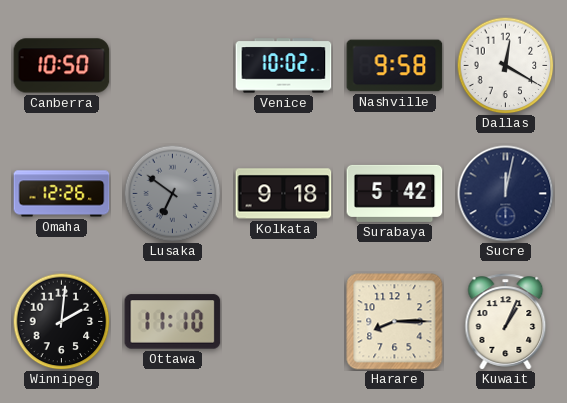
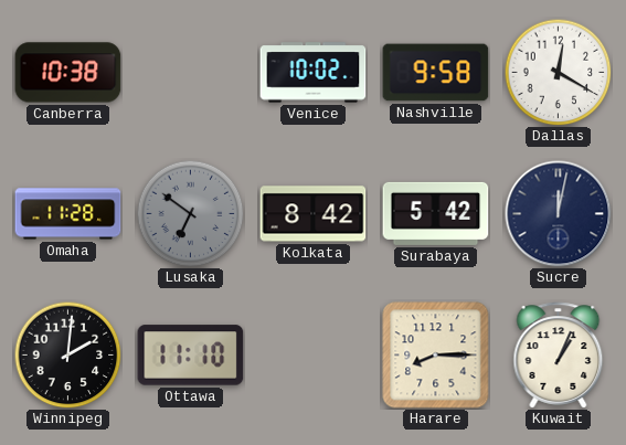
Canberra: 10:50 -> 10:38
Omaha: 12:26 -> 11:28
Kolkata: 9:18 -> 8:42
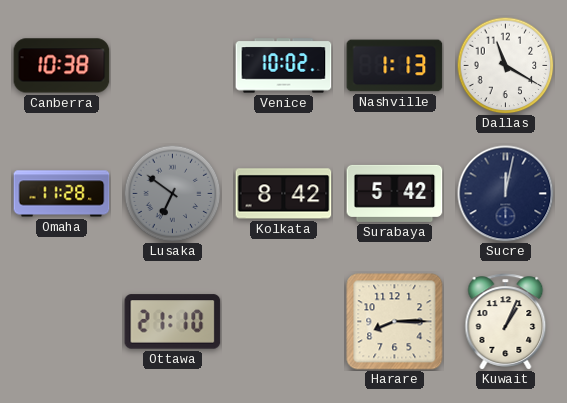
Nashville: 9:58 -> 1:13
Dallas: 12:20 -> 11:20
Winnipeg: 2:01 -> none
Ottawa: 11:10 -> 21:10
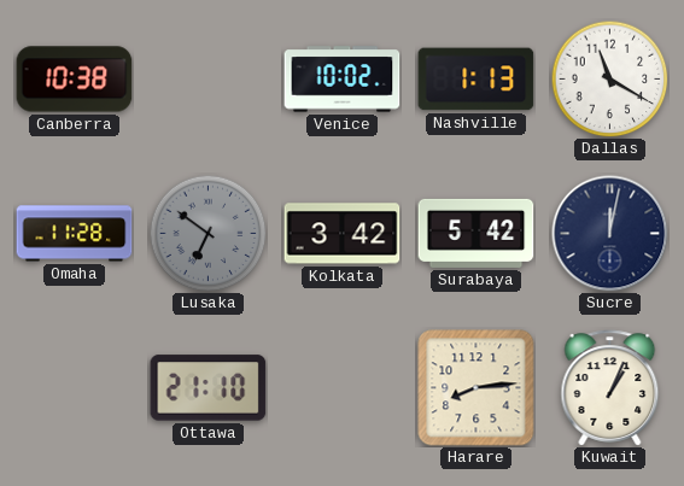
Kolkata: 8:42 -> 3:42
Harare: 8:15 -> 8:14
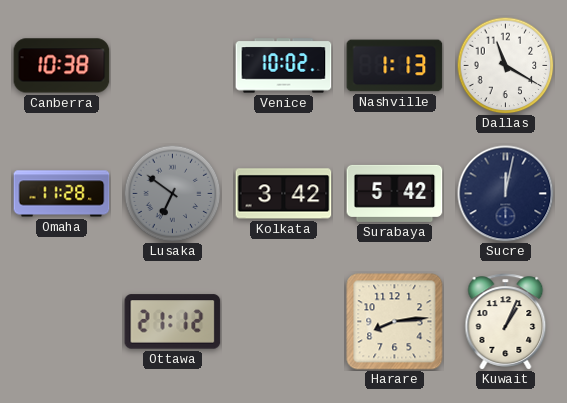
Ottawa: 21:10 -> 21:12
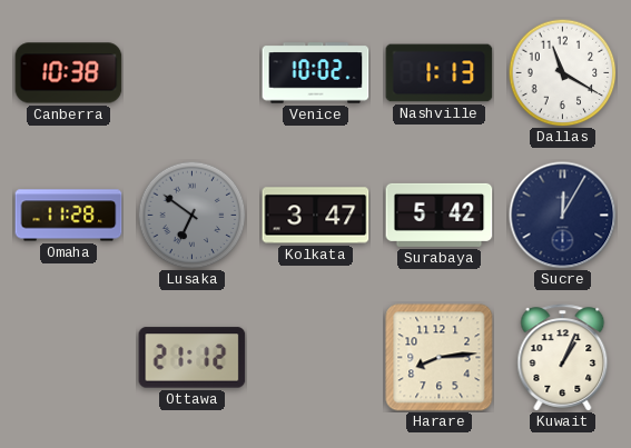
Kolkata: 3:42 -> 3:47
Sucre: 12:02 -> 12:05
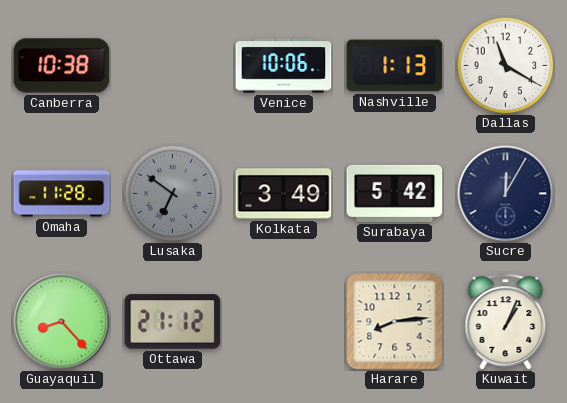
Venice: 10:02 -> 10:06
Kolkata: 3:47 -> 3:49
Guayaquil: none -> 8:23
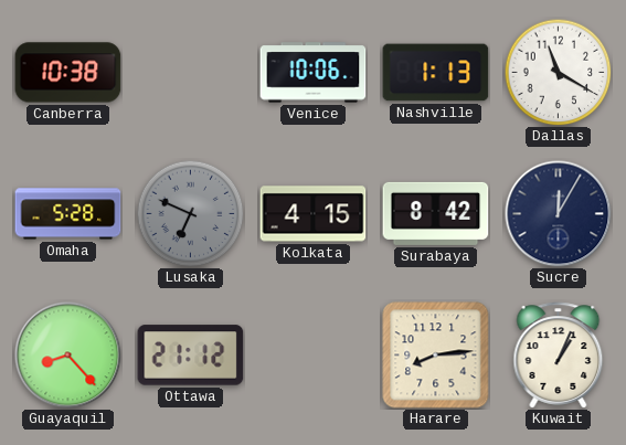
Omaha: 11:28 -> 5:28
Lusaka: 6:51 -> 6:49
Kolkata: 3:49 -> 4:15
Surabaya: 5:42 -> 8:42
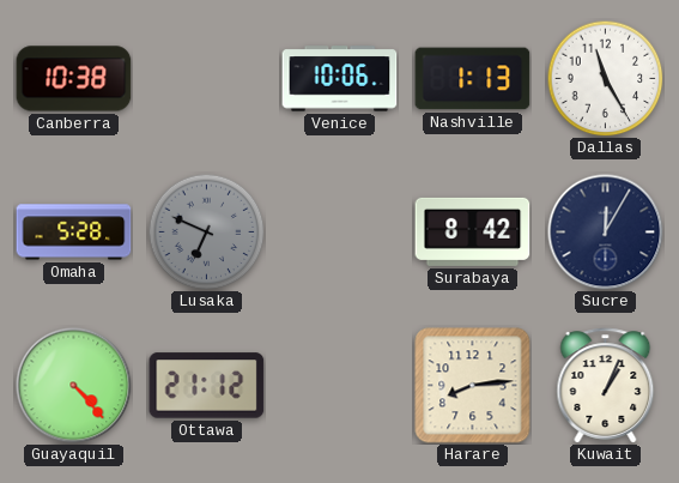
Dallas: 11:20 -> 11:25
Kolkata: 4:15 -> none
Guayaquil: 8:23 -> 4:23
